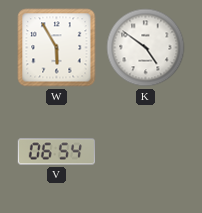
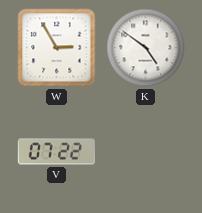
W: 5:55 -> 2:55
V: 06:54 -> 07:22
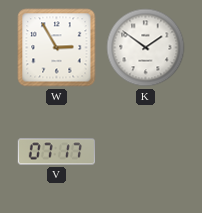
K: 4:51 -> 1:51
V: 07:22 -> 07:17
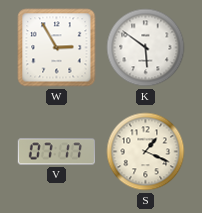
K: 1:51 -> 5:51
S: none -> 1:19
